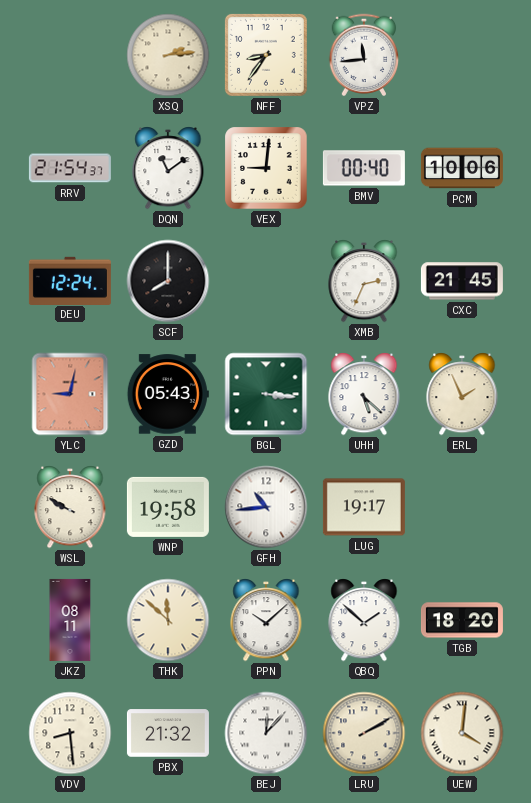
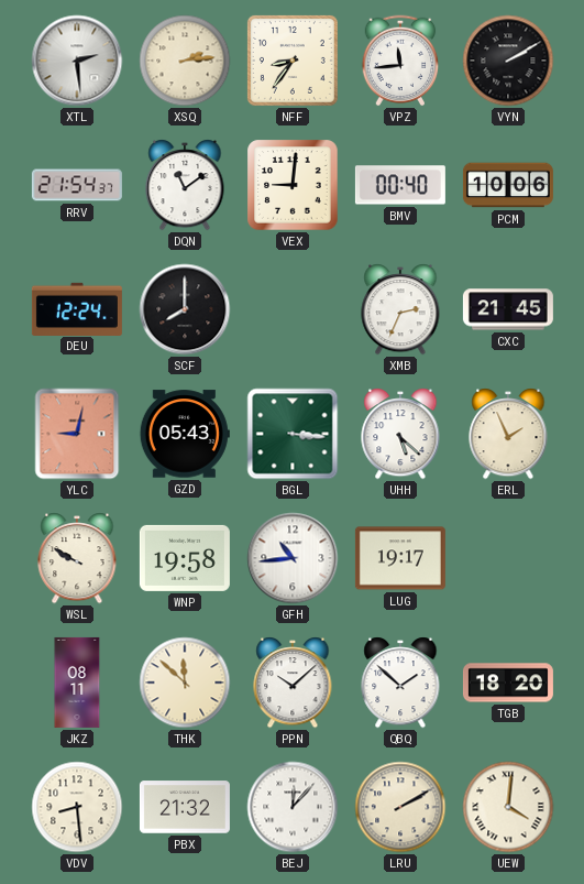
XTL: none -> 2:29
VYN: none -> 2:10
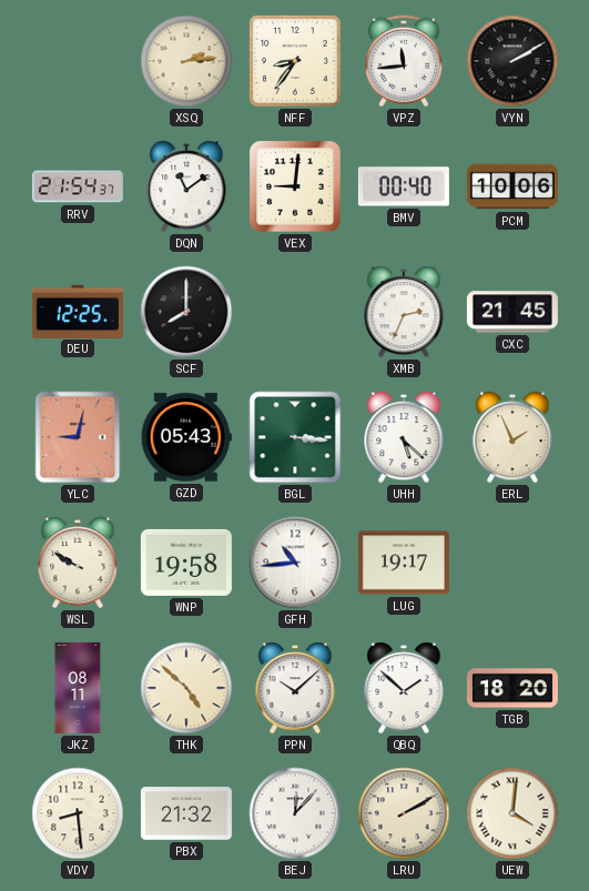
XTL: 2:29 -> none
DEU: 12:24 -> 12:25
THK: 11:52 -> 4:52
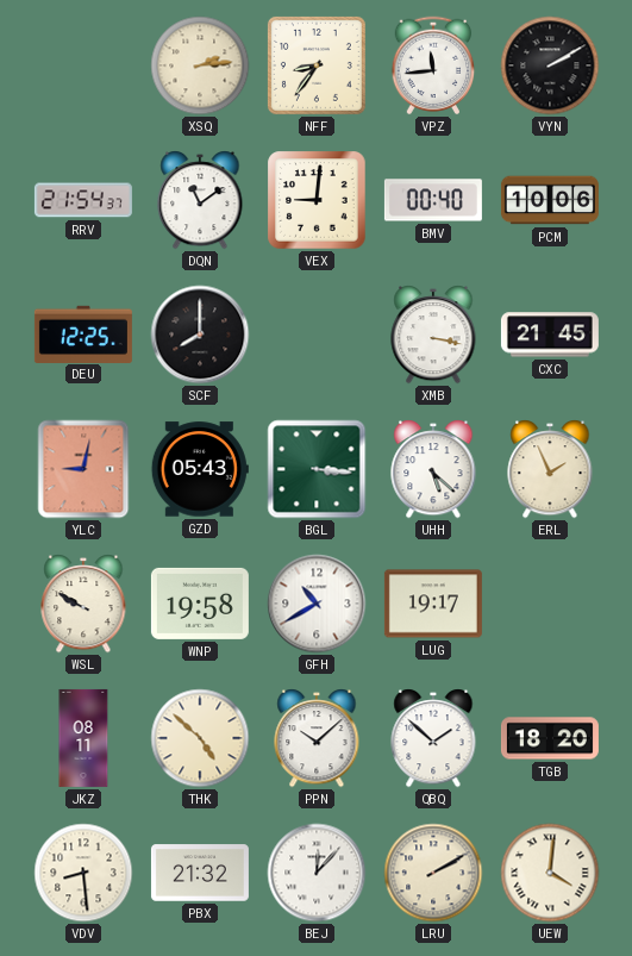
XMB: 2:34 -> 3:17
GFH: 10:44 -> 10:40
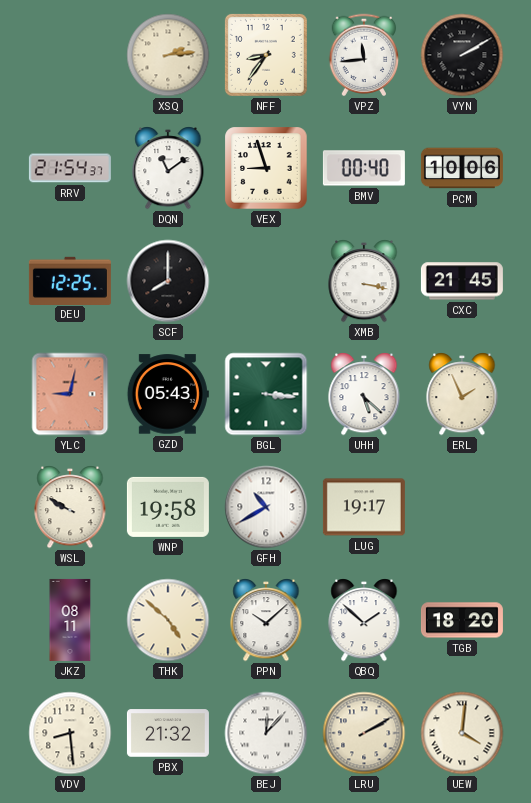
VEX: 9:01 -> 8:57
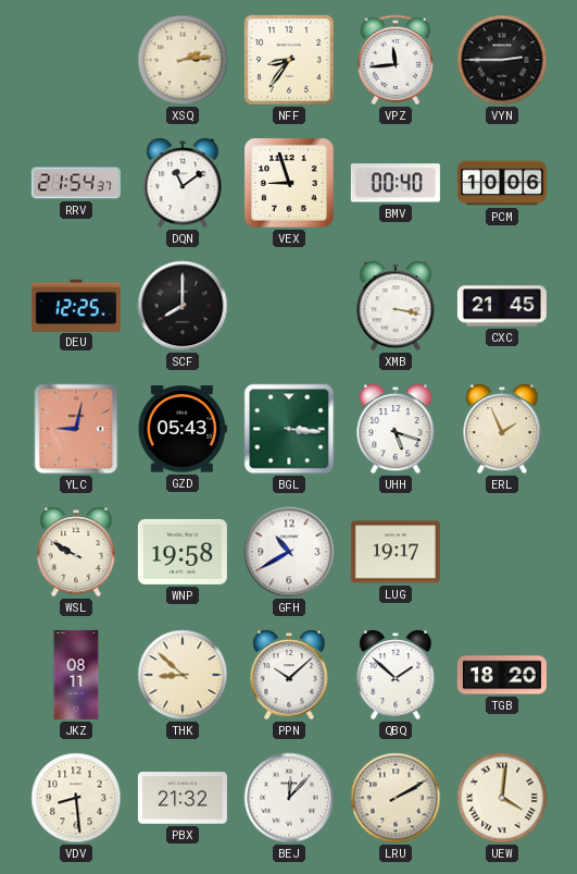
VYN: 2:10 -> 2:45
UHH: 5:22 -> 5:18
THK: 4:52 -> 8:52
